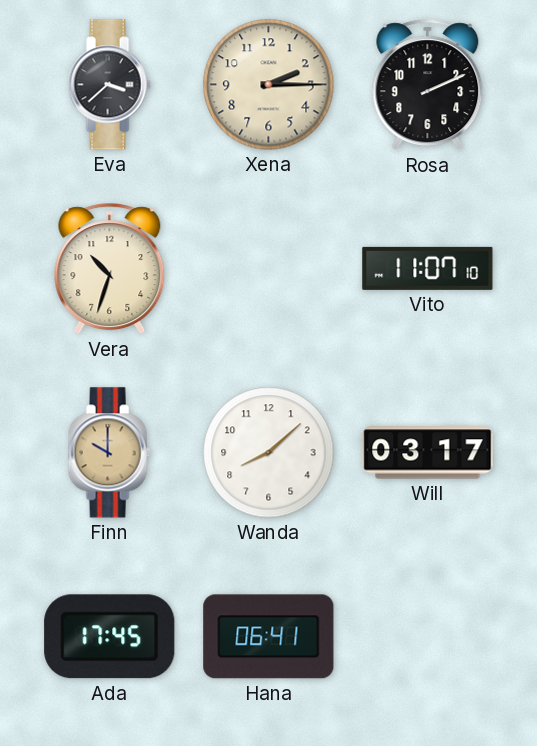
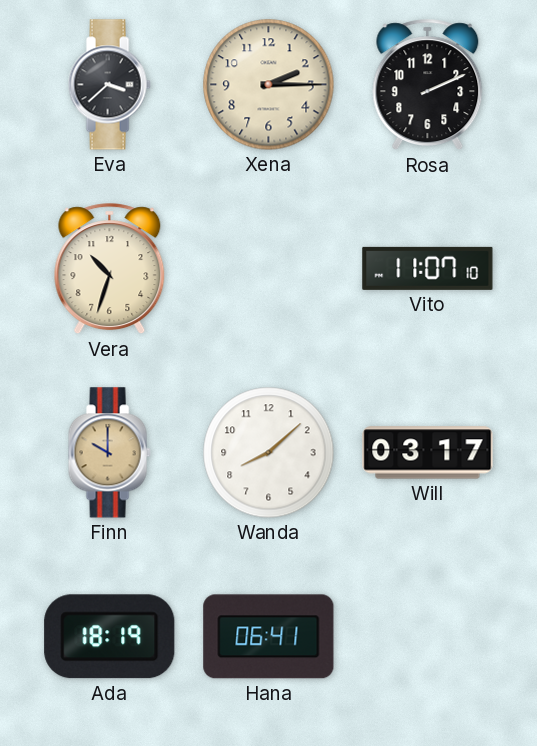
Ada: 17:45 -> 18:19
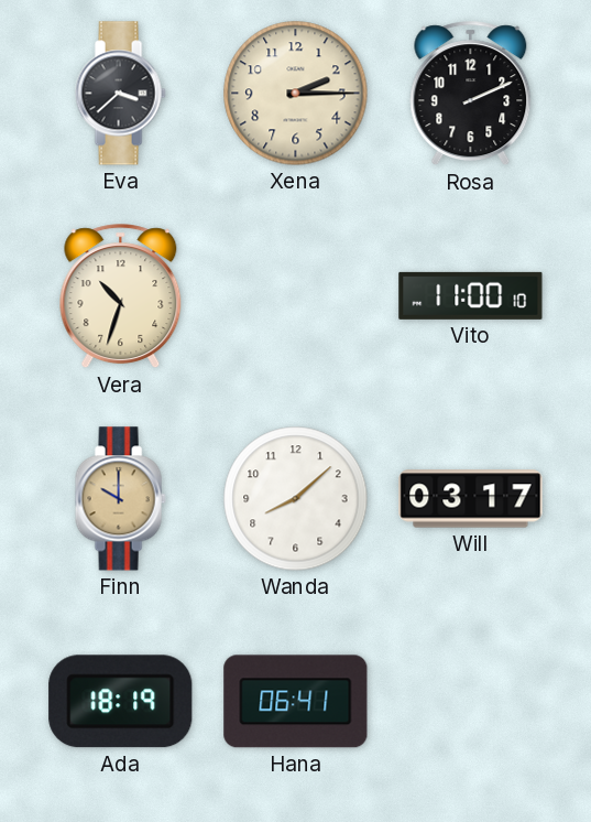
Vito: 11:07 -> 11:00
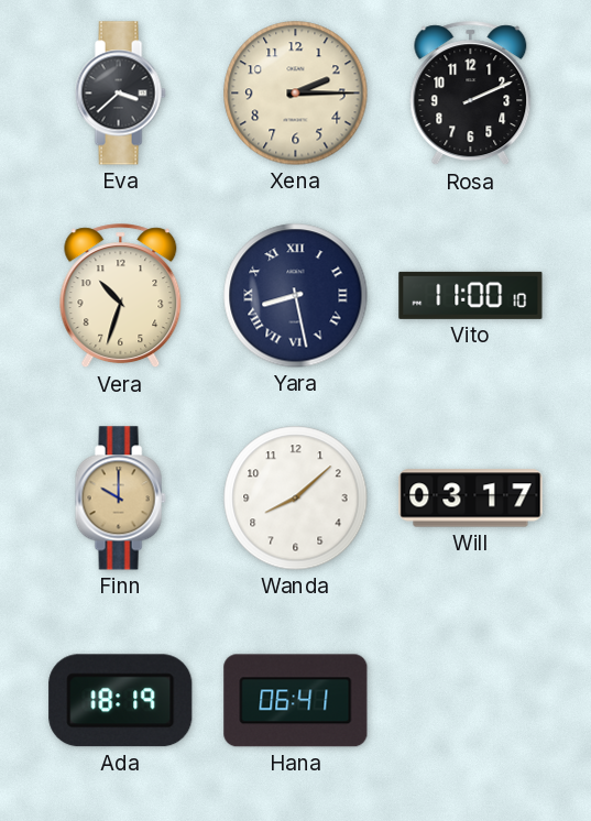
Yara: none -> 8:28
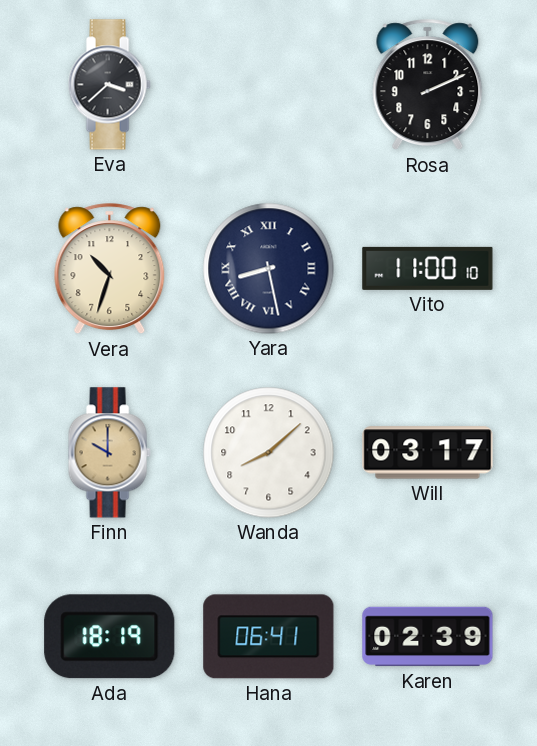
Xena: 2:15 -> none
Karen: none -> 02:39
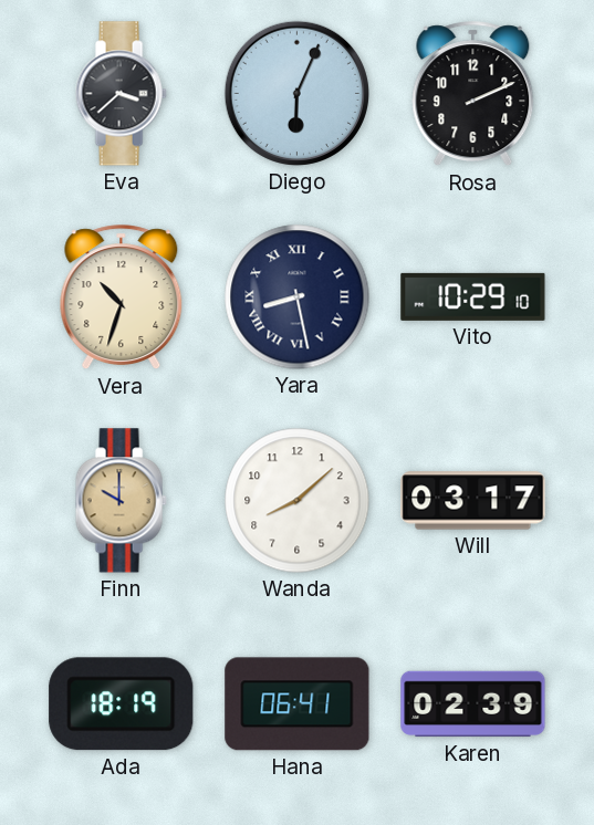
Diego: none -> 6:04
Vito: 11:00 -> 10:29
